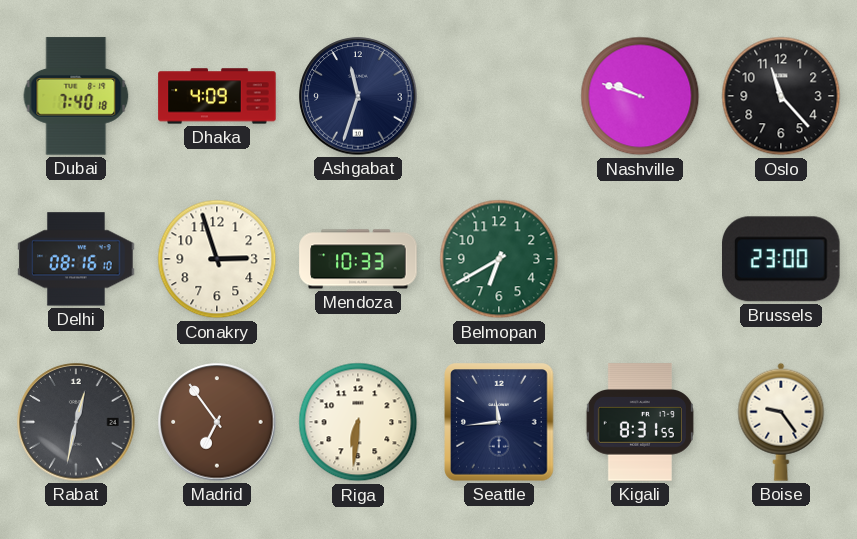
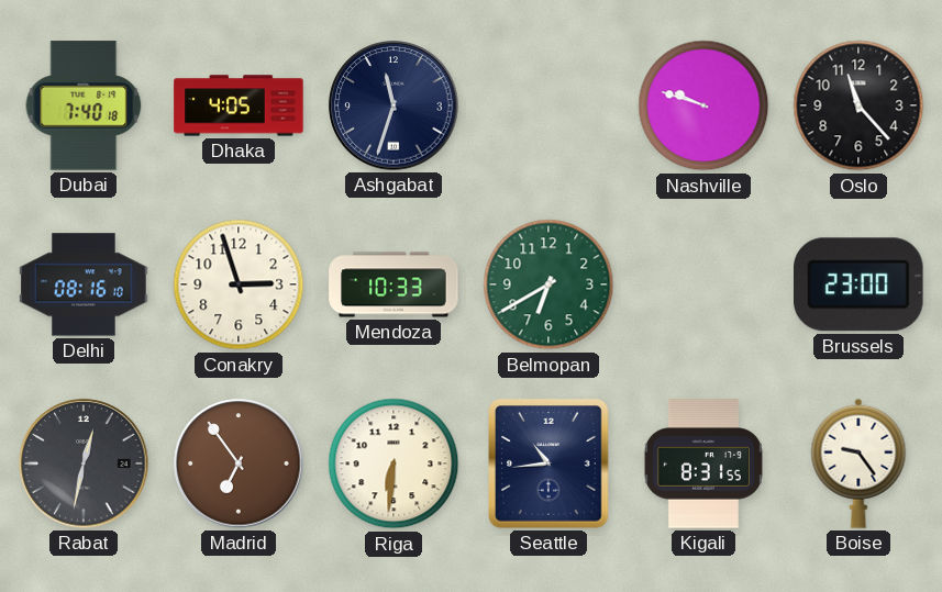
Dhaka: 4:09 -> 4:05
Seattle: 11:44 -> 10:44
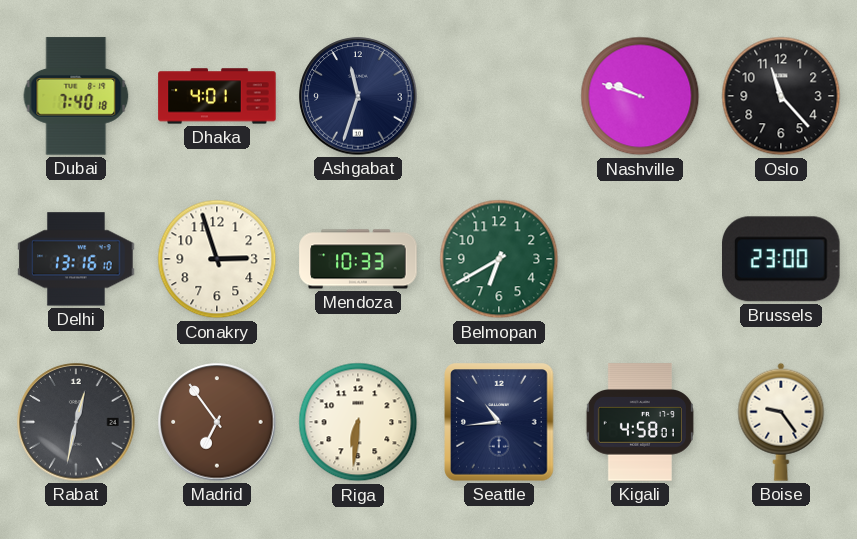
Dhaka: 4:05 -> 4:01
Delhi: 08:16 -> 13:16
Kigali: 8:31 -> 4:58
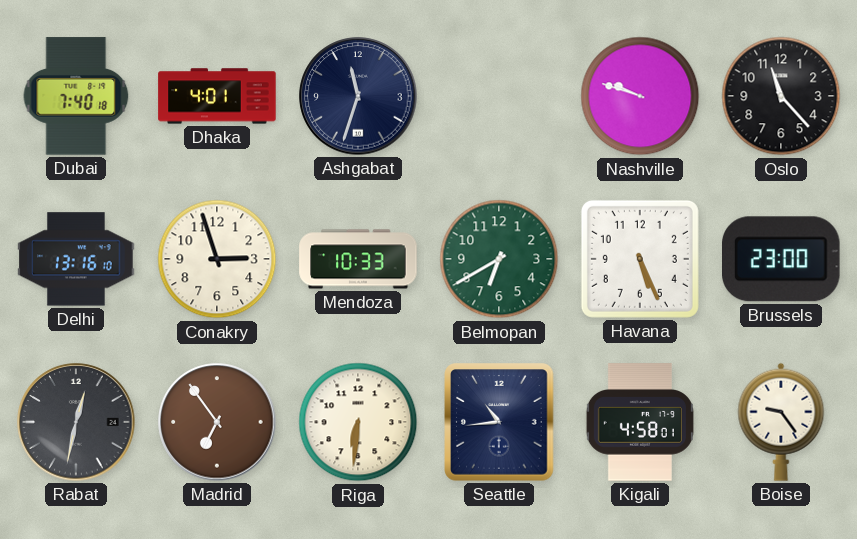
Havana: none -> 5:26
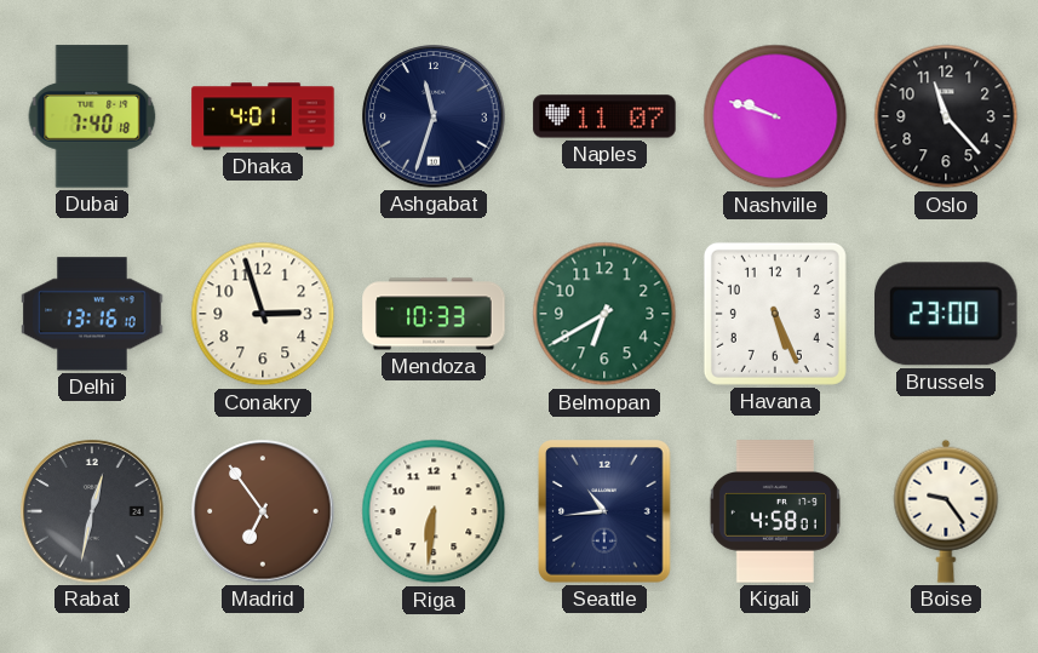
Naples: none -> 11:07
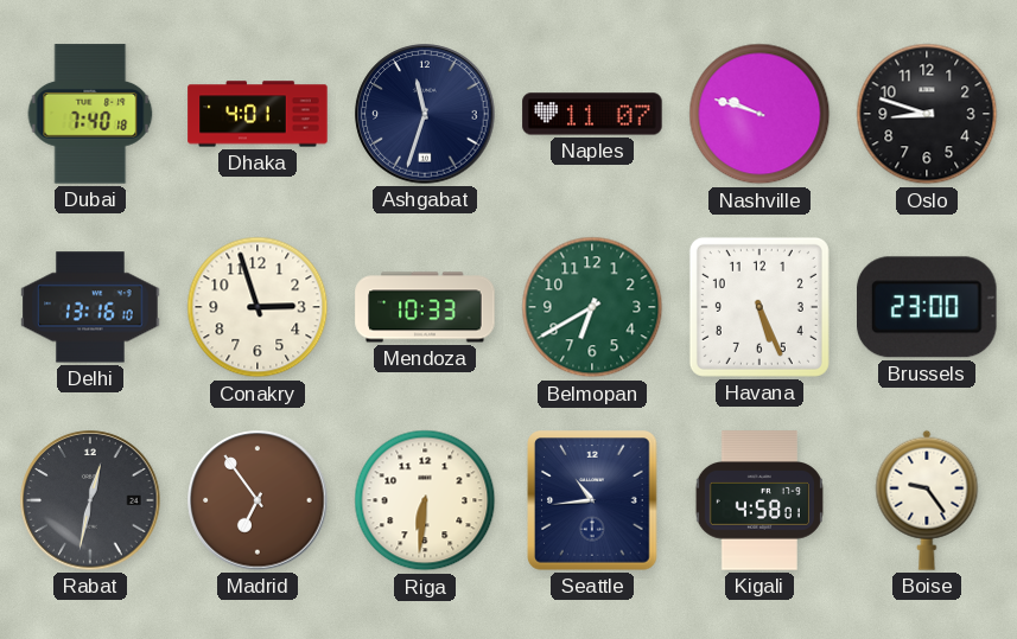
Oslo: 11:23 -> 8:48
